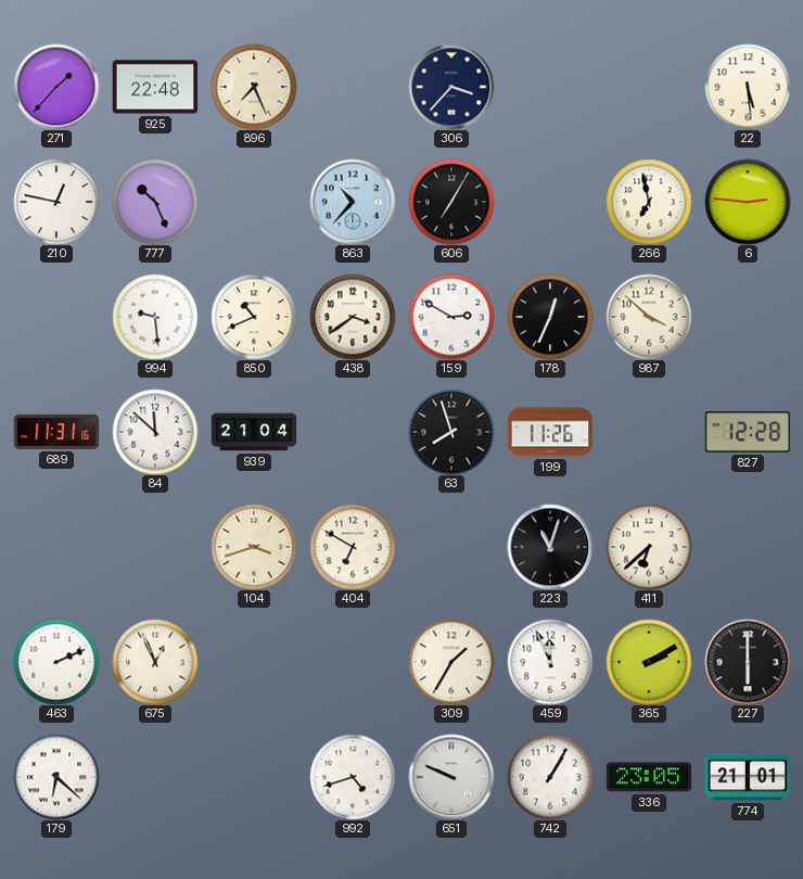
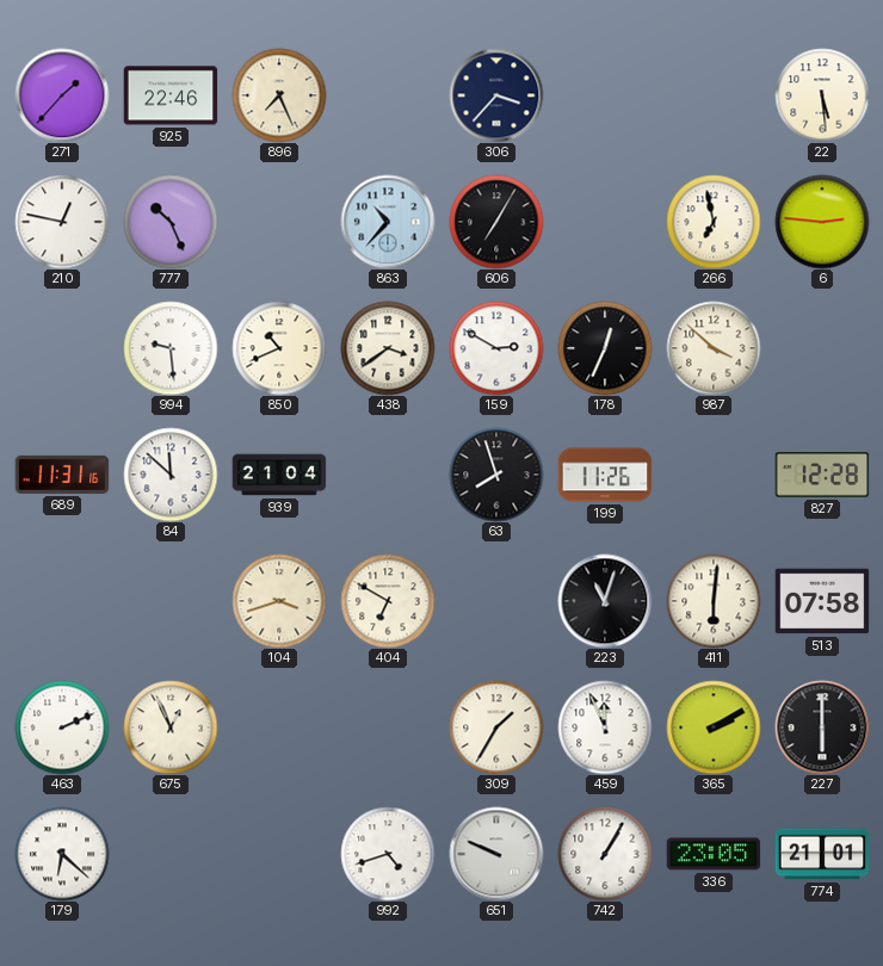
925: 22:48 -> 22:46
411: 6:38 -> 6:01
513: none -> 07:58
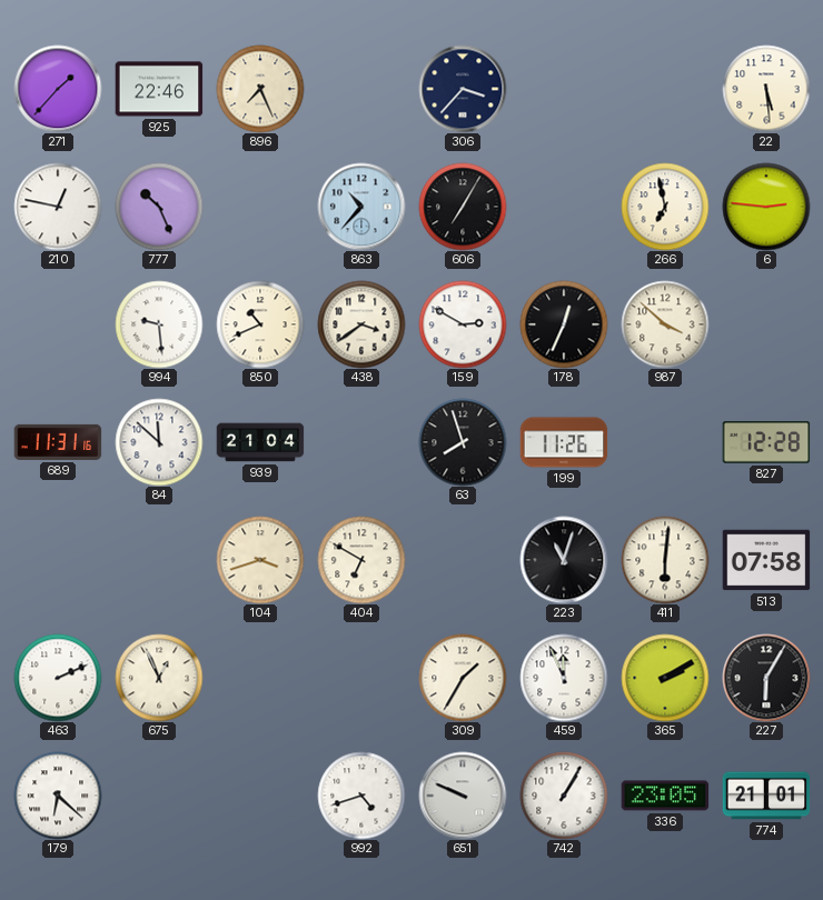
227: 6:00 -> 6:05
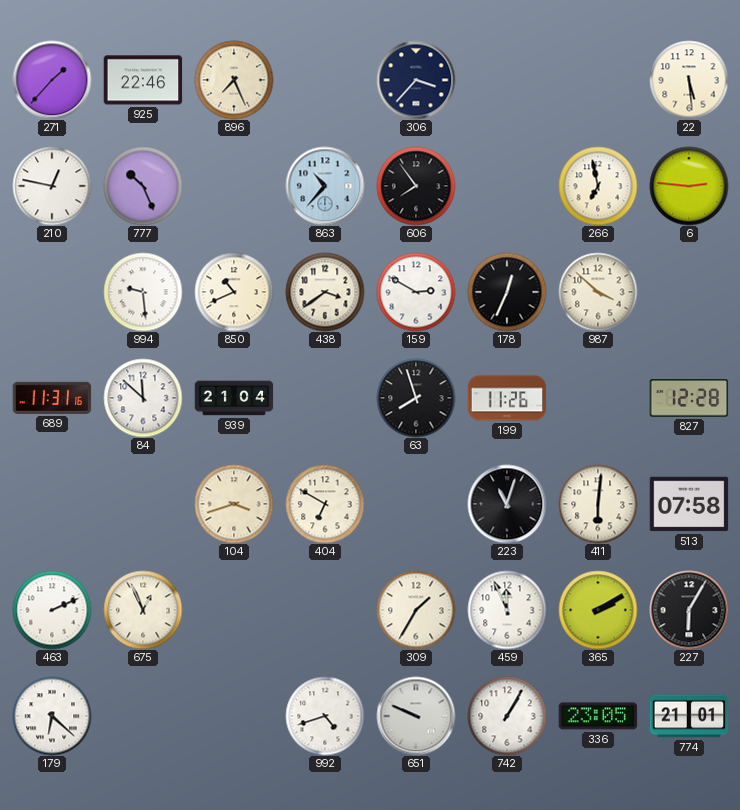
606: 7:05 -> 7:54
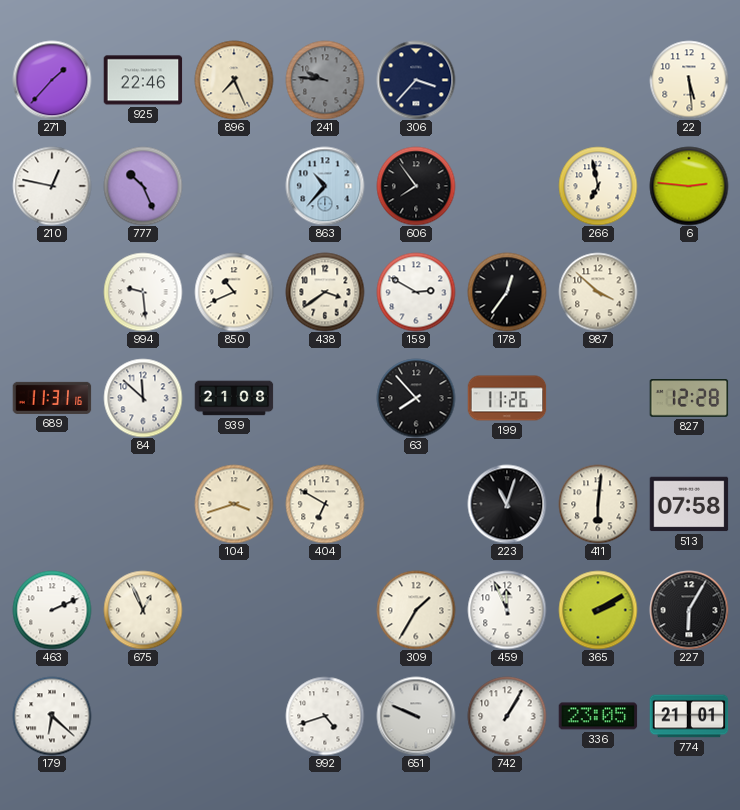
241: none -> 9:46
178: 12:34 -> 12:36
939: 21:04 -> 21:08
63: 7:57 -> 7:53
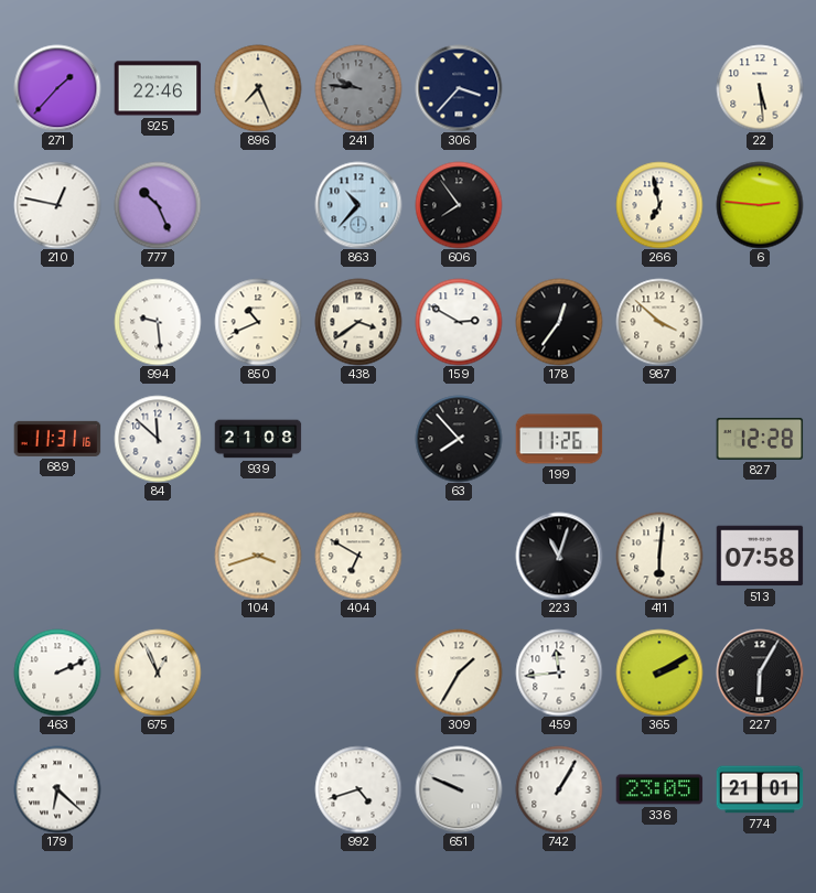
459: 11:56 -> 11:44
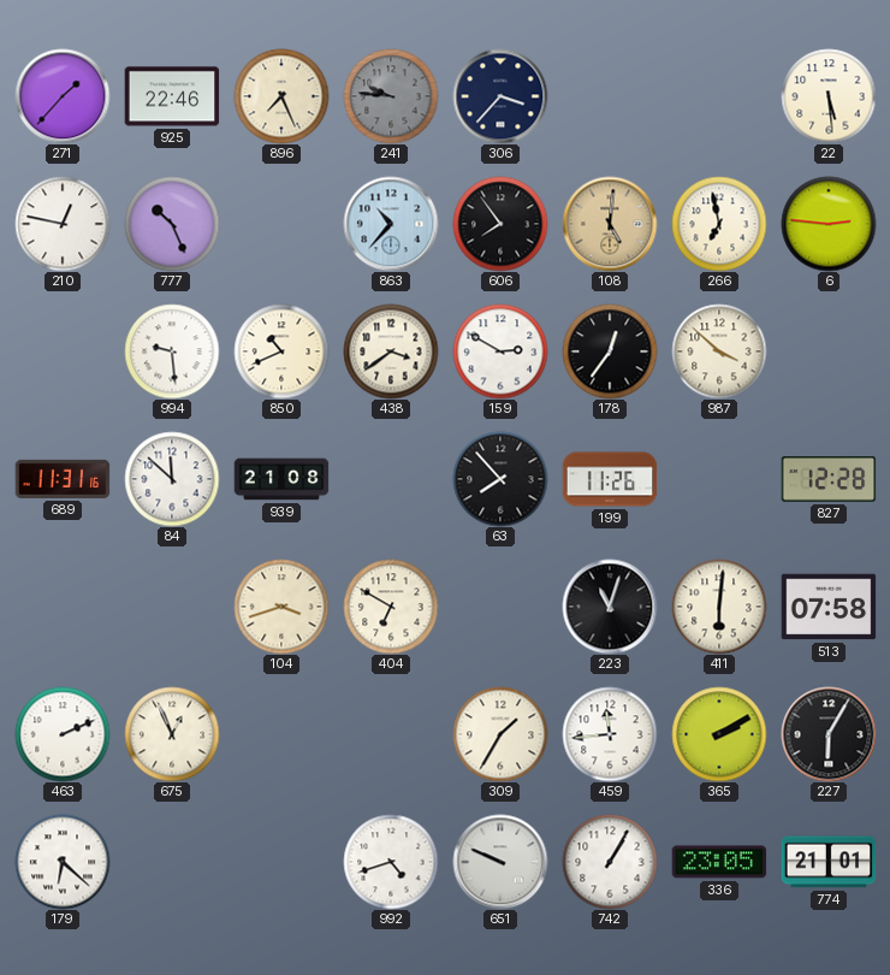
108: none -> 5:01
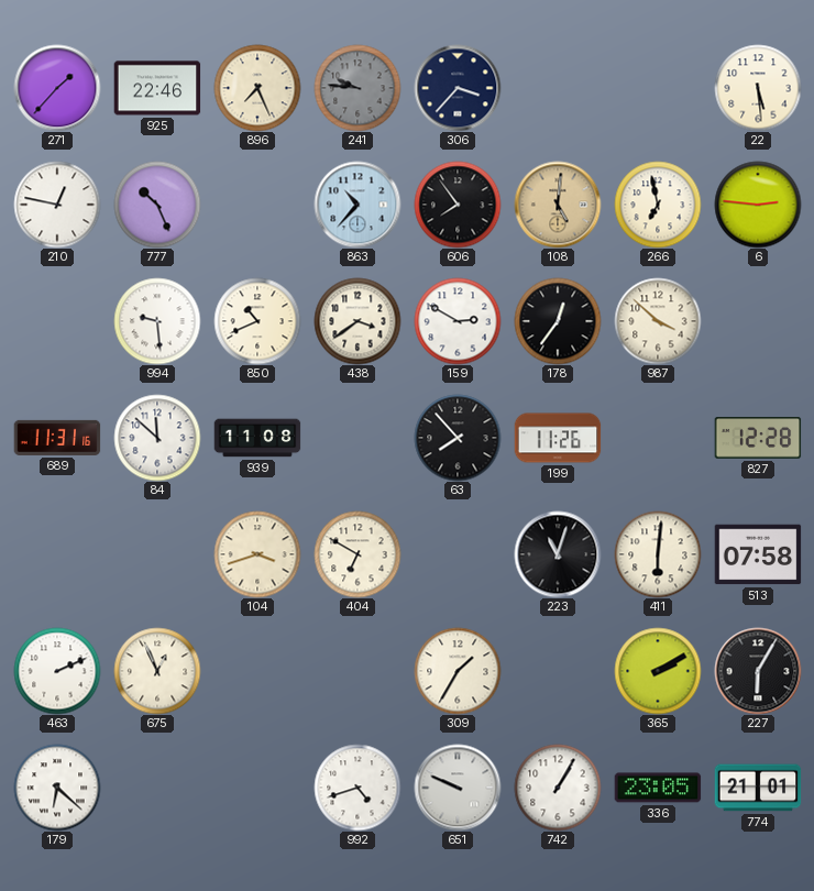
939: 21:08 -> 11:08
459: 11:44 -> none
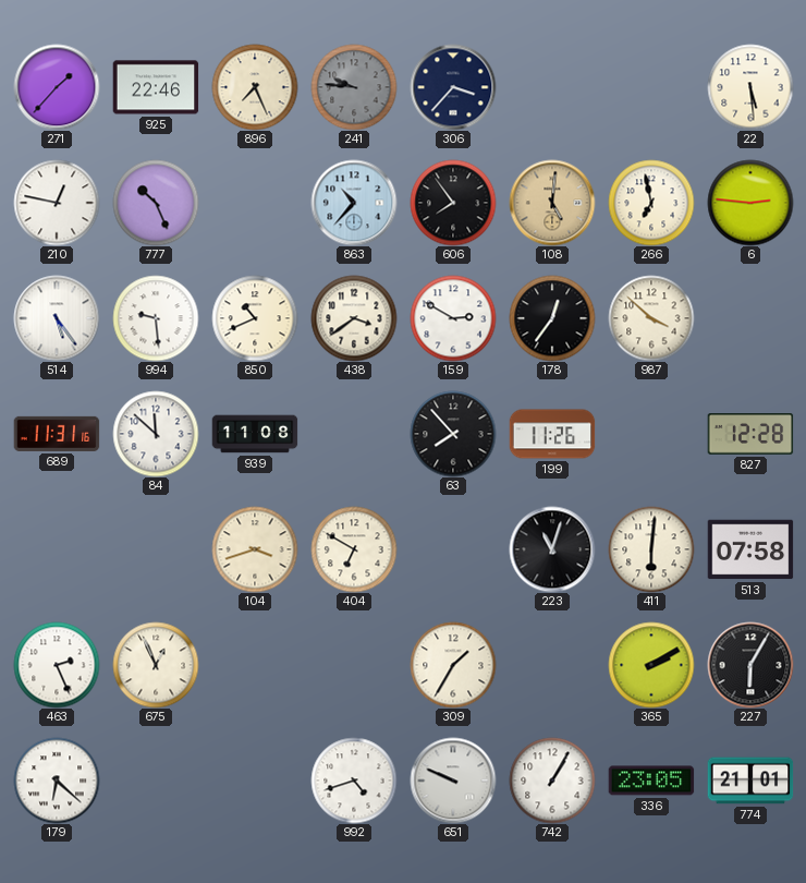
514: none -> 5:24
463: 2:11 -> 2:26
